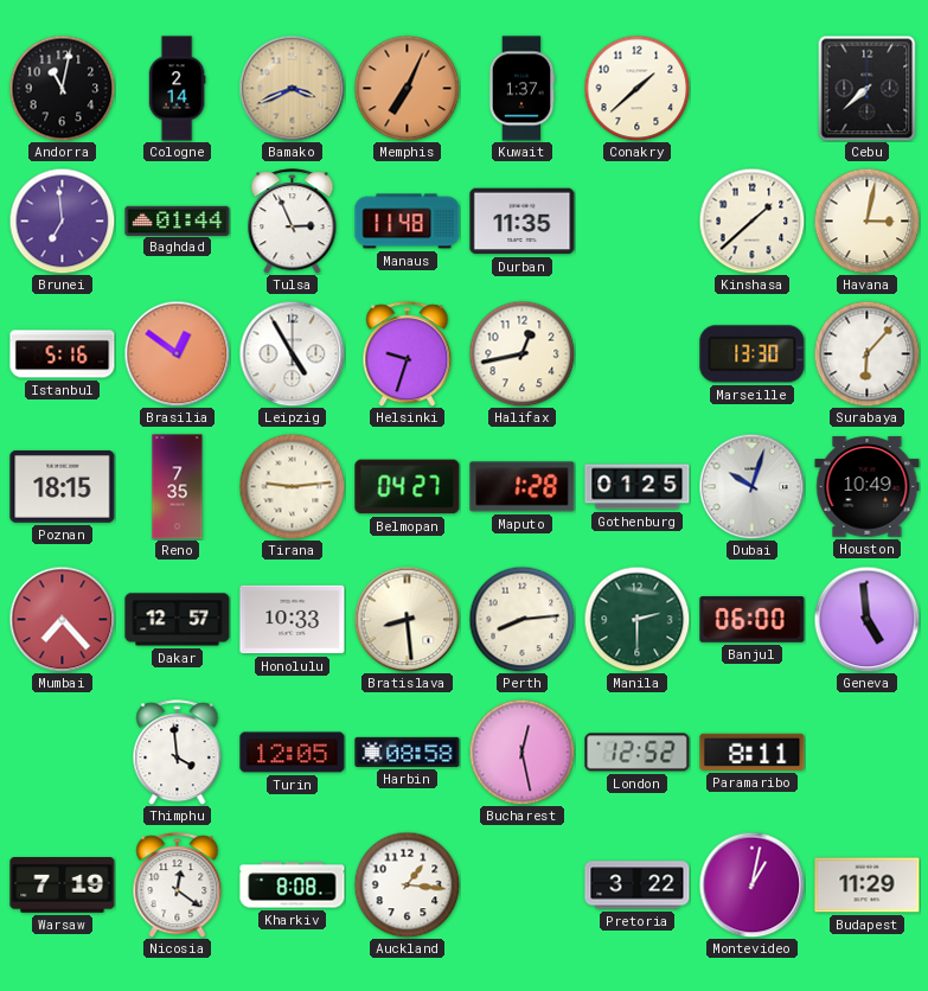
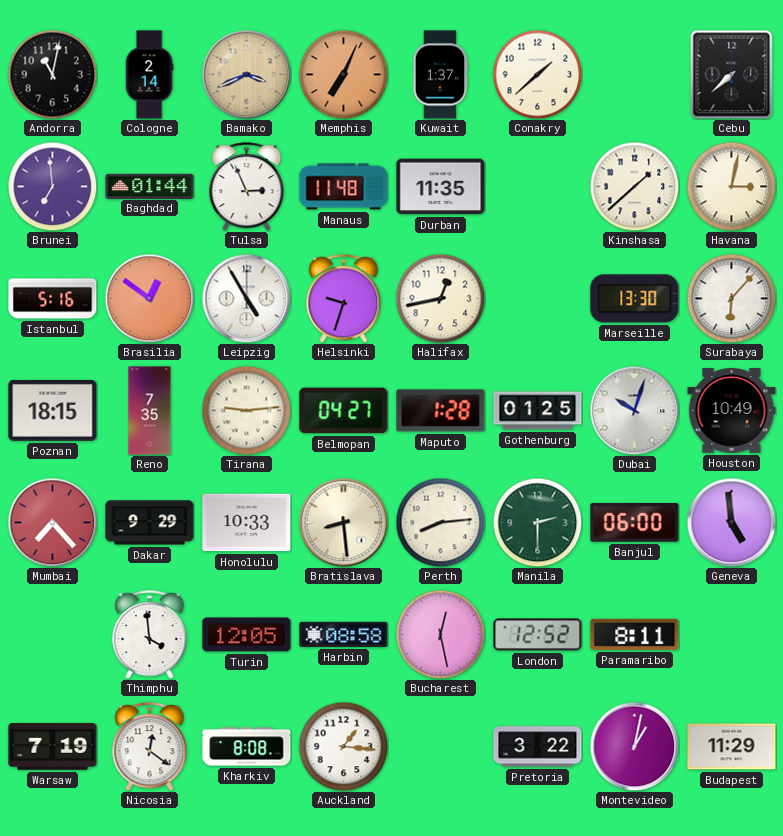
Dakar: 12:57 -> 9:29
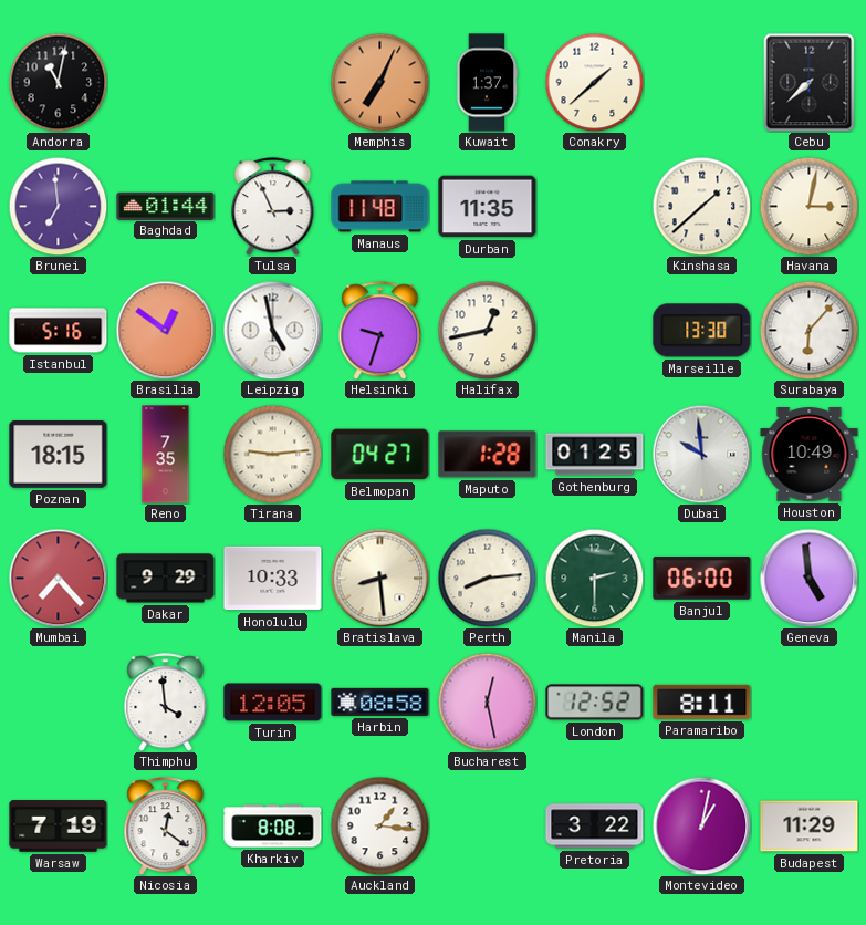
Cologne: 2:14 -> none
Bamako: 3:41 -> none
Leipzig: 4:55 -> 4:58
Dubai: 10:03 -> 9:59
